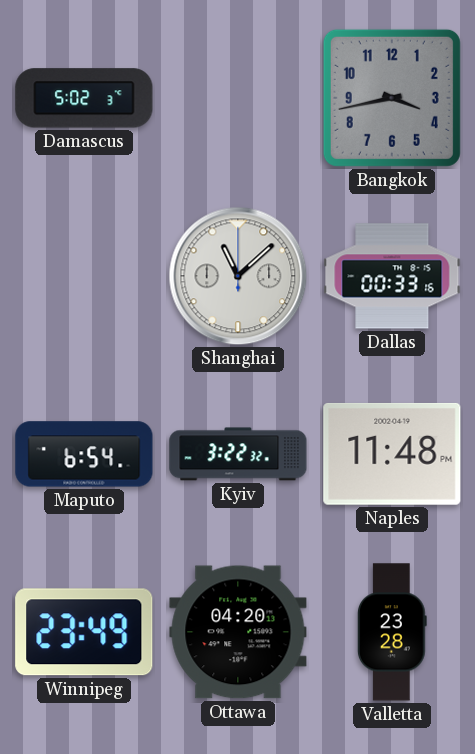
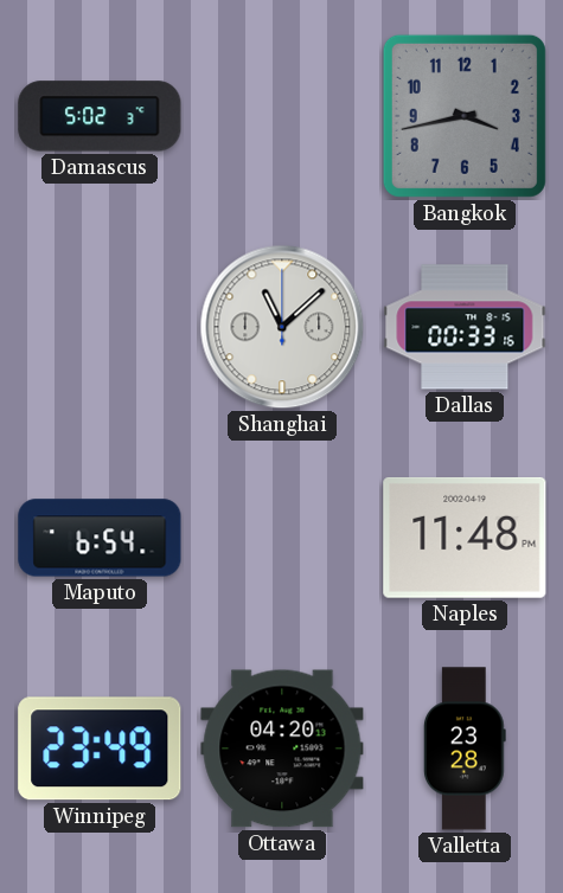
Kyiv: 3:22 -> none
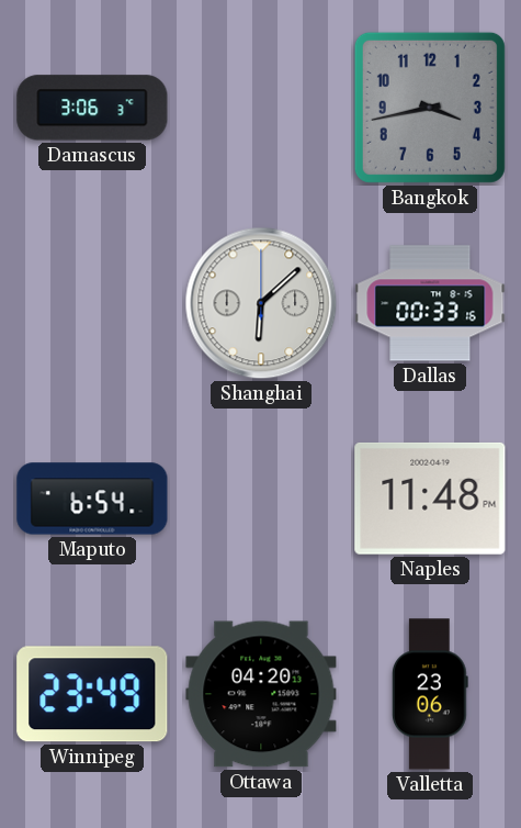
Damascus: 5:02 -> 3:06
Shanghai: 11:08 -> 6:08
Valletta: 23:28 -> 23:06
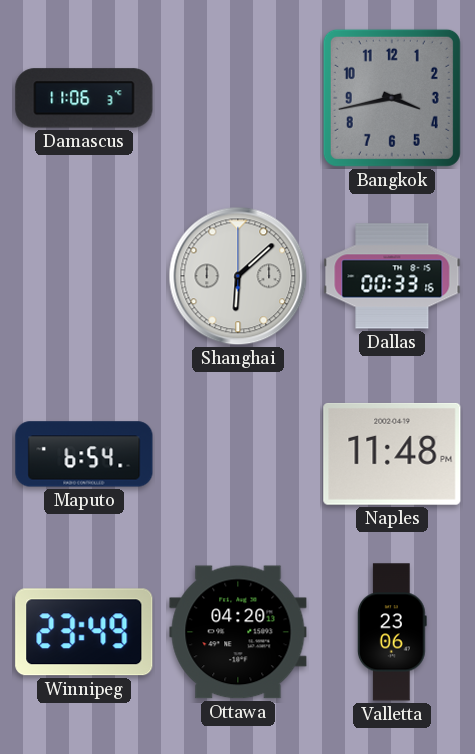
Damascus: 3:06 -> 11:06
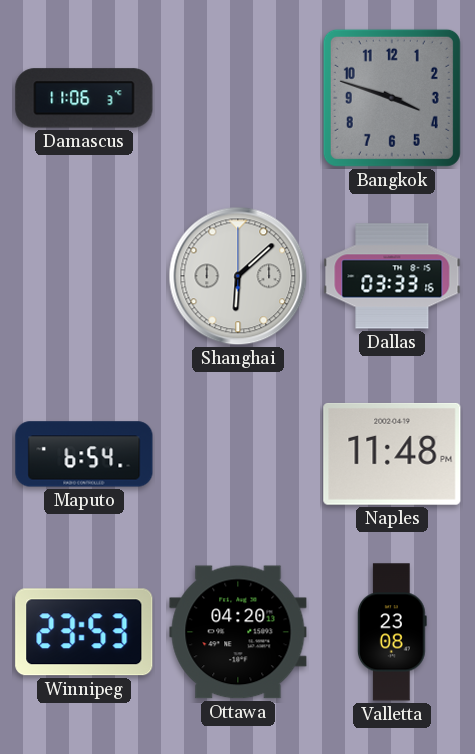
Bangkok: 3:43 -> 3:48
Dallas: 00:33 -> 03:33
Winnipeg: 23:49 -> 23:53
Valletta: 23:06 -> 23:08
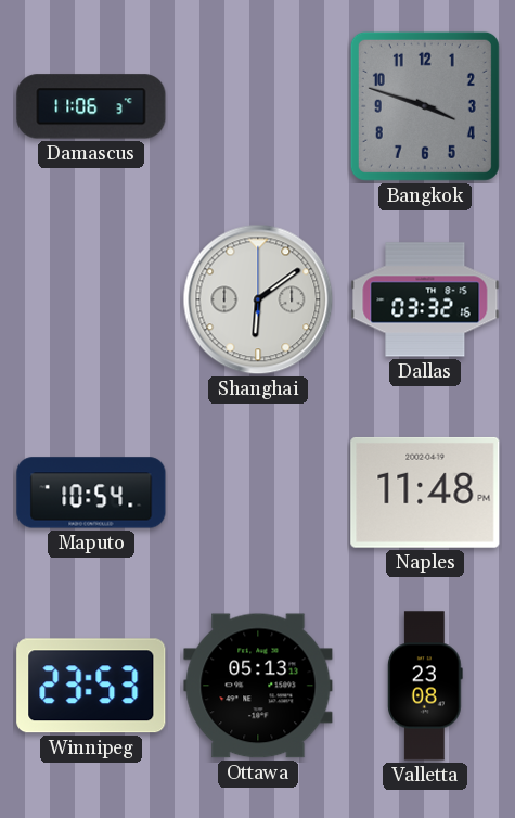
Shanghai: 6:08 -> 6:09
Dallas: 03:33 -> 03:32
Maputo: 6:54 -> 10:54
Ottawa: 04:20 -> 05:13
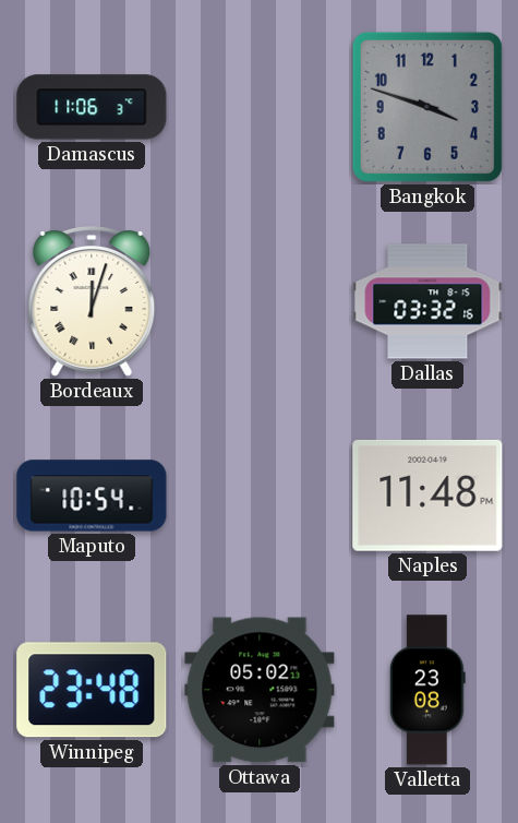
Bordeaux: none -> 12:03
Shanghai: 6:09 -> none
Winnipeg: 23:53 -> 23:48
Ottawa: 05:13 -> 05:02
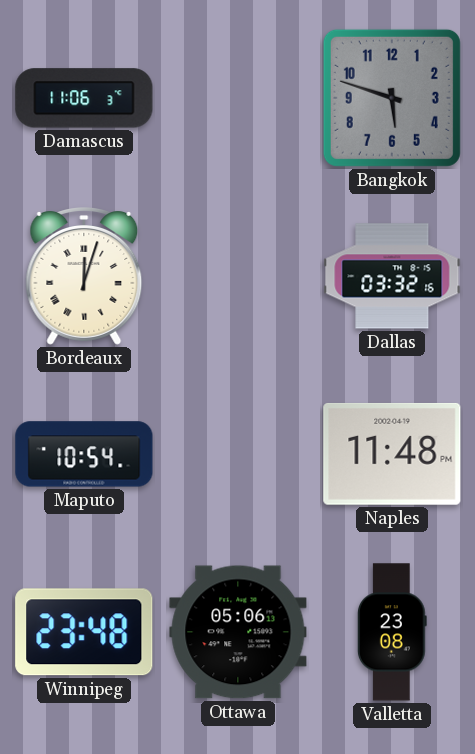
Bangkok: 3:48 -> 5:48
Ottawa: 05:02 -> 05:06
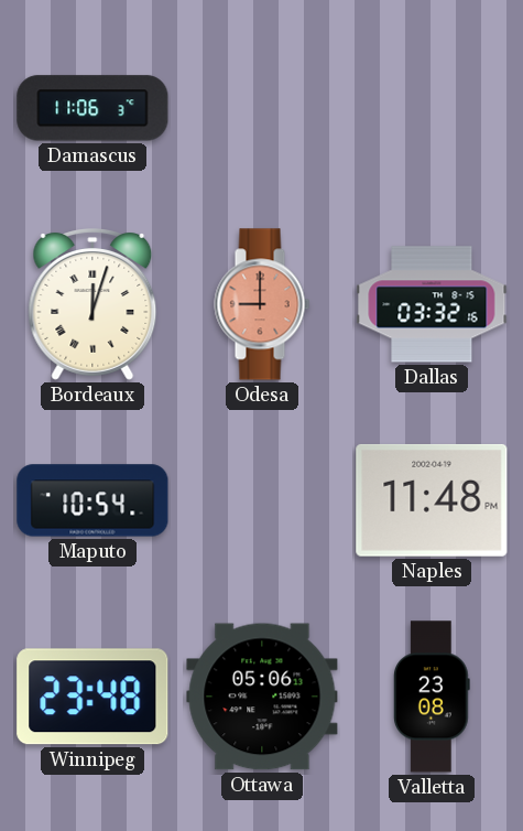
Bangkok: 5:48 -> none
Odesa: none -> 9:00
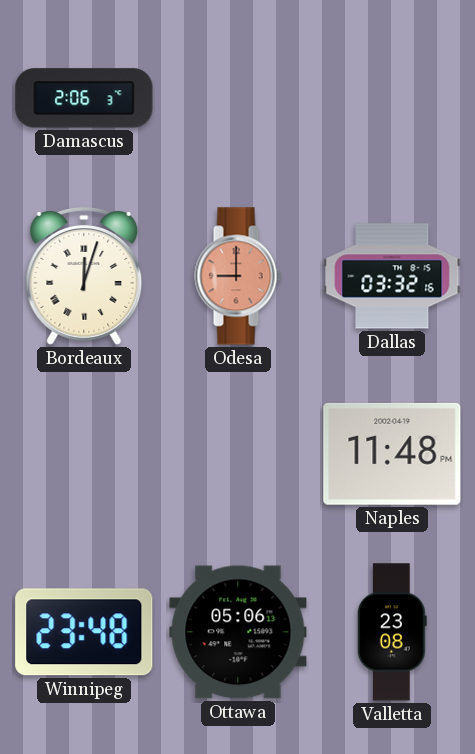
Damascus: 11:06 -> 2:06
Maputo: 10:54 -> none
